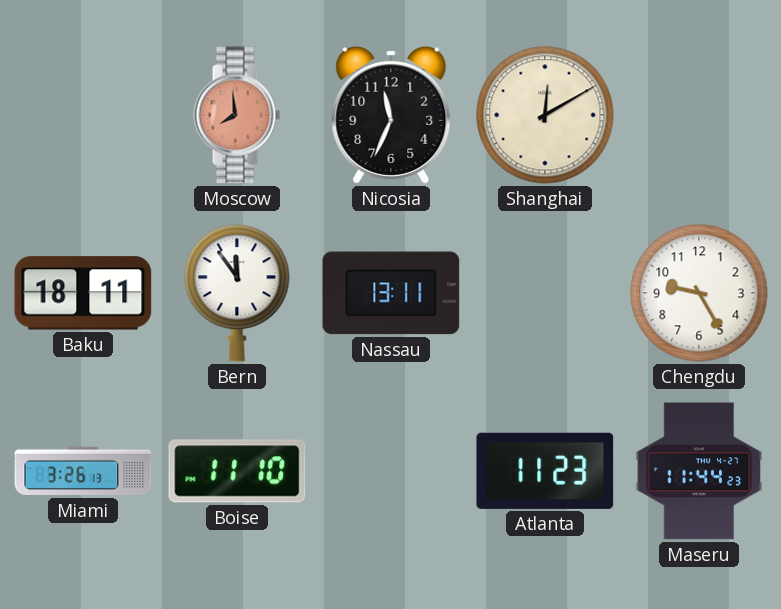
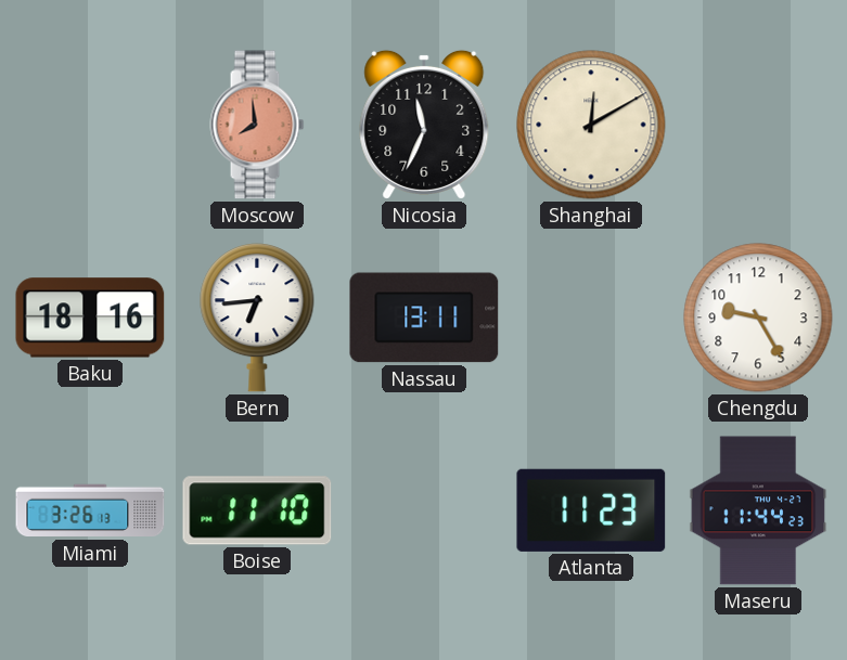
Baku: 18:11 -> 18:16
Bern: 11:54 -> 6:44
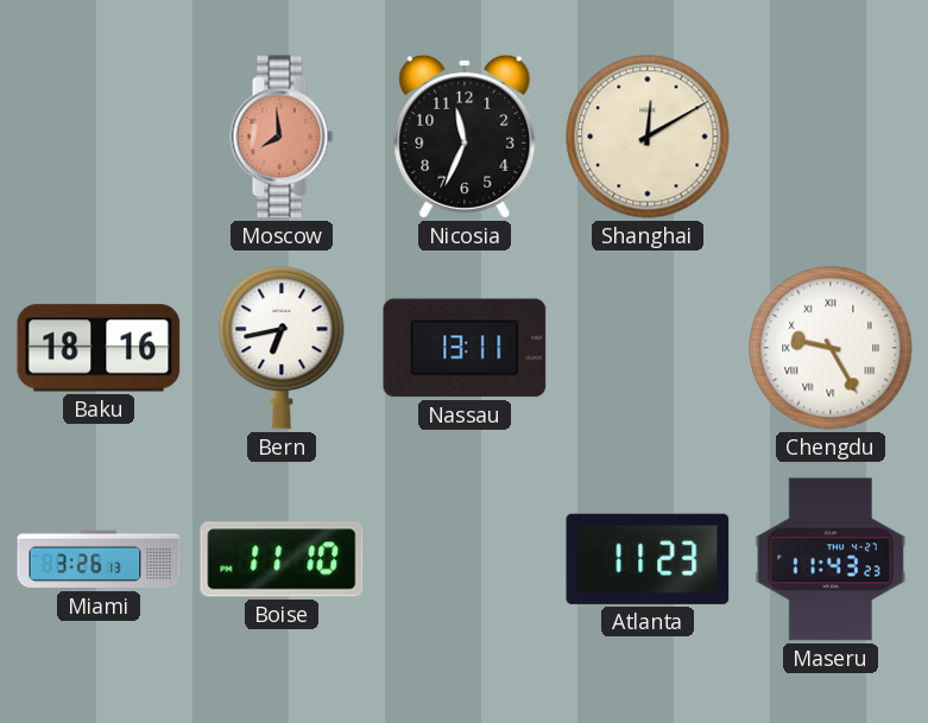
Bern: 6:44 -> 6:43
Chengdu numerals: Arabic -> Roman
Maseru: 11:44 -> 11:43
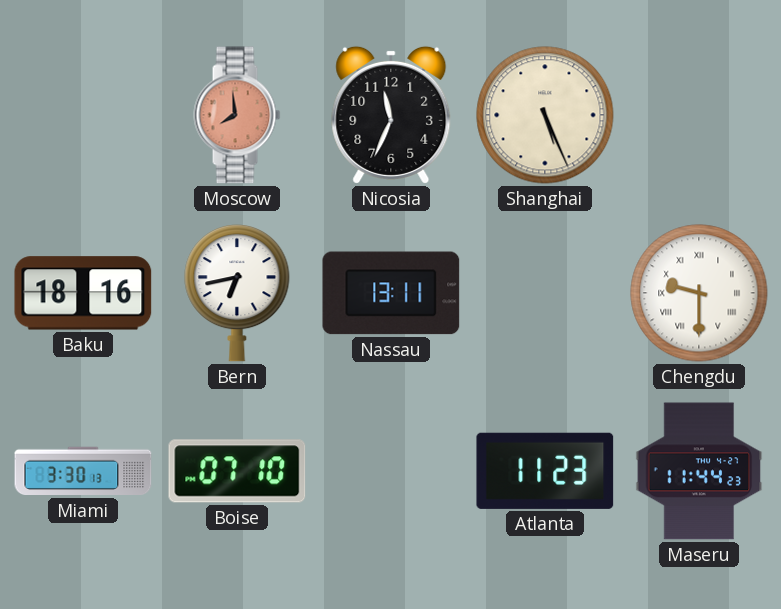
Shanghai: 12:10 -> 5:26
Chengdu: 9:25 -> 9:30
Miami: 3:26 -> 3:30
Boise: 11:10 -> 07:10
Maseru: 11:43 -> 11:44
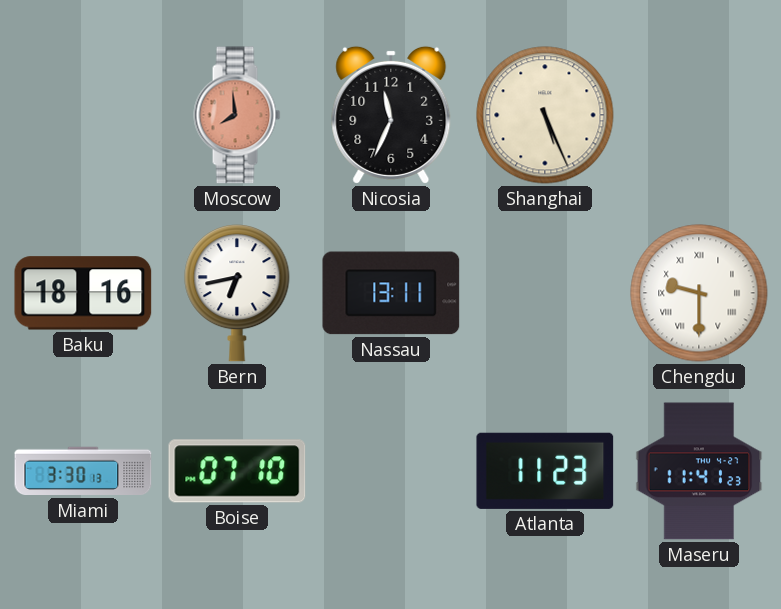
Maseru: 11:44 -> 11:41
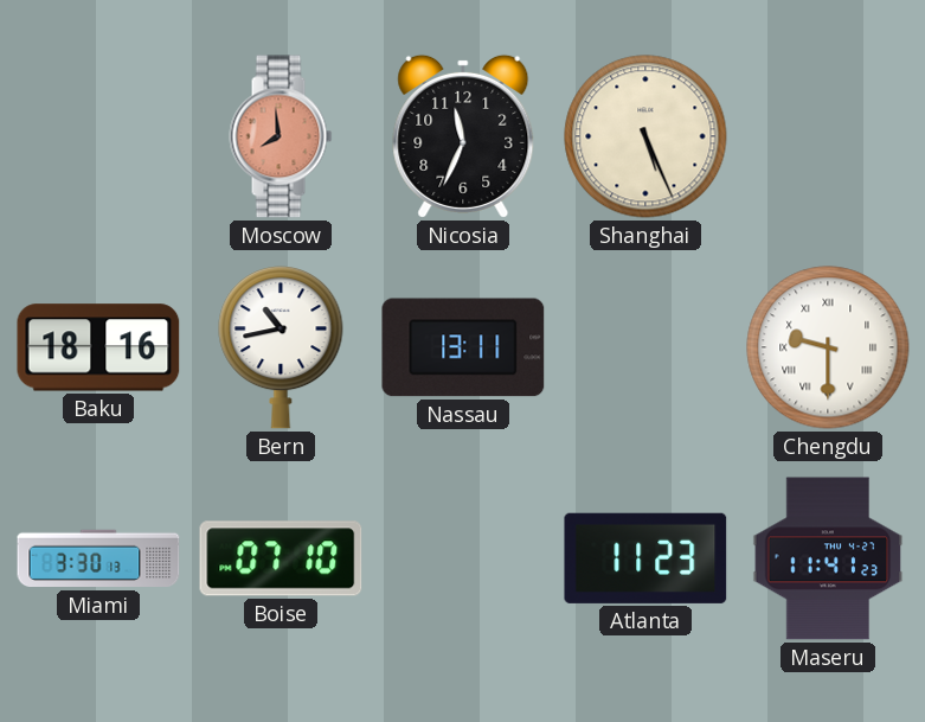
Bern: 6:43 -> 10:43
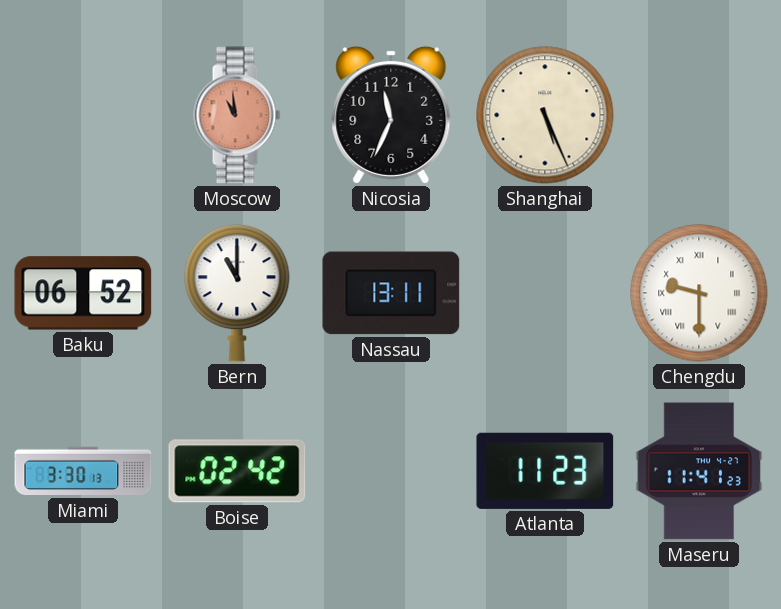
Moscow: 7:59 -> 10:59
Baku: 18:16 -> 06:52
Bern: 10:43 -> 11:00
Boise: 07:10 -> 02:42
